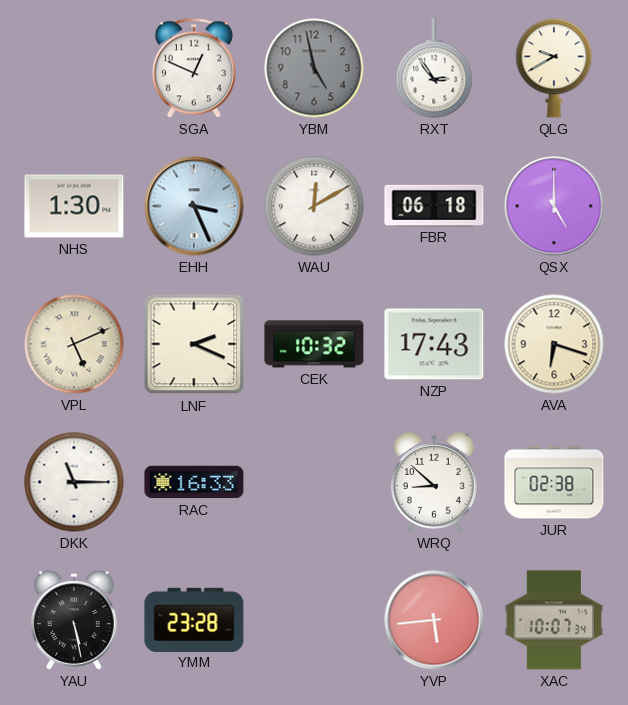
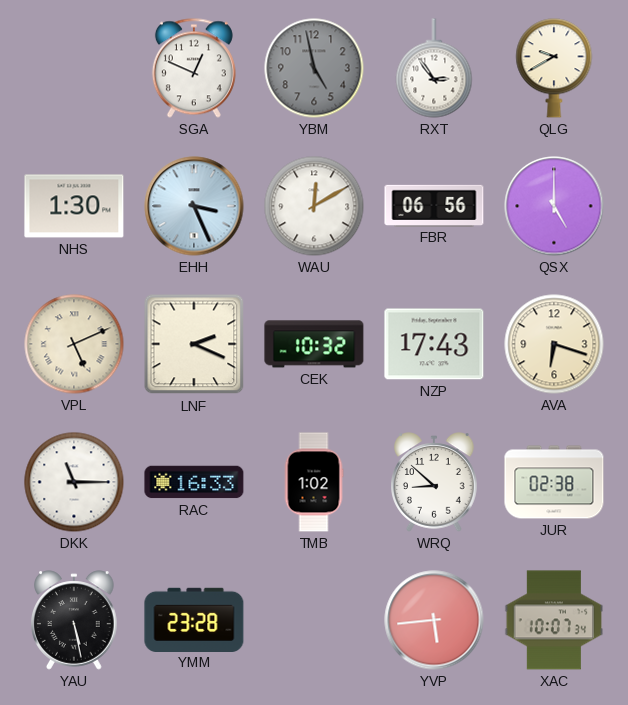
FBR: 06:18 -> 06:56
TMB: none -> 1:02
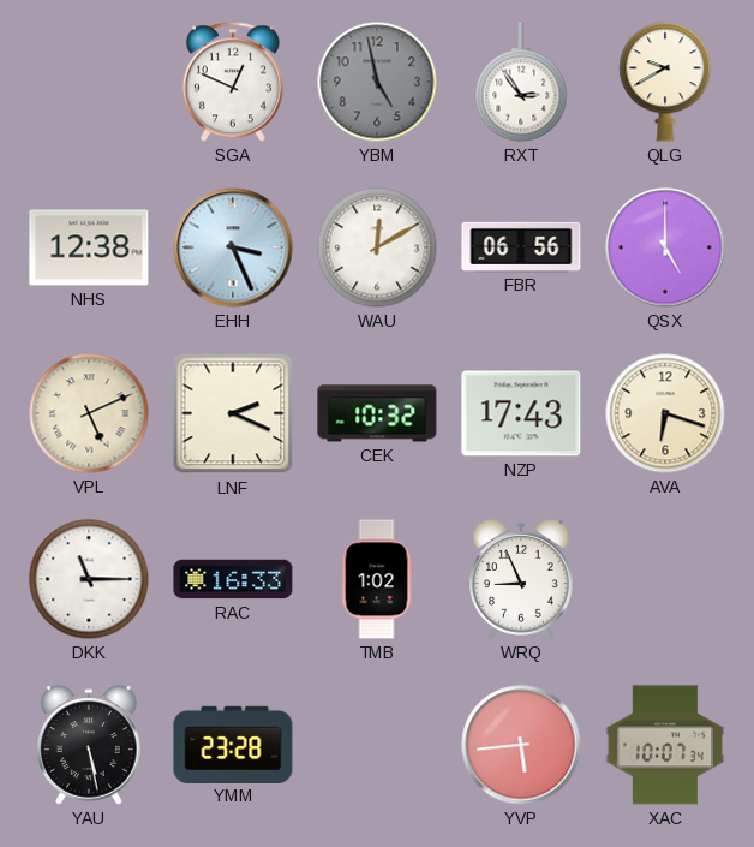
NHS: 1:30 -> 12:38
WRQ: 8:52 -> 8:56
JUR: 02:38 -> none
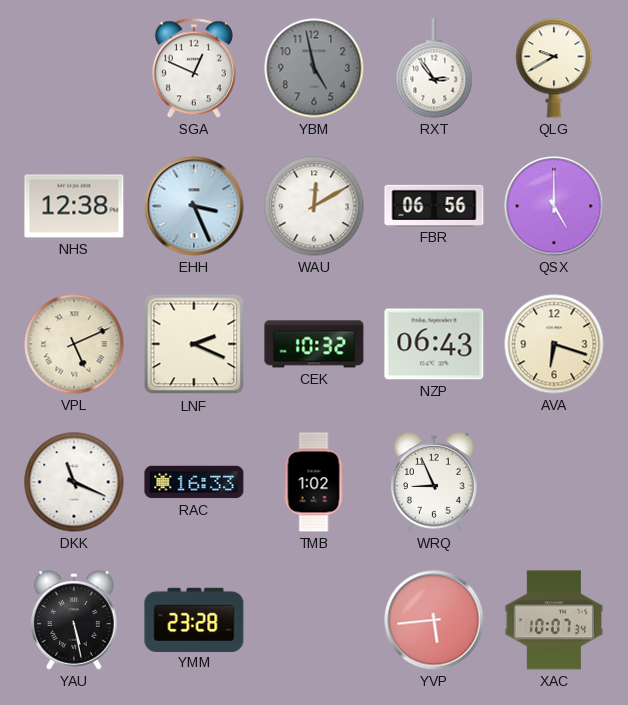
NZP: 17:43 -> 06:43
DKK: 11:15 -> 11:19
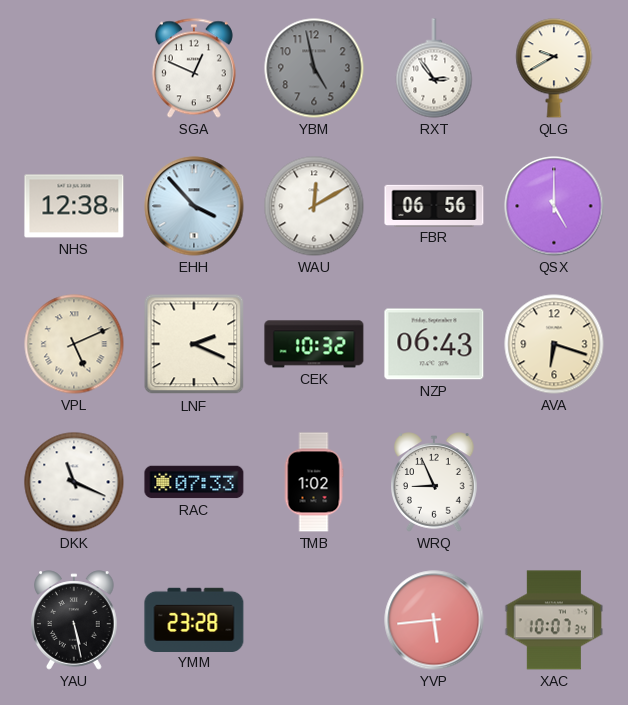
EHH: 3:26 -> 3:53
RAC: 16:33 -> 07:33
